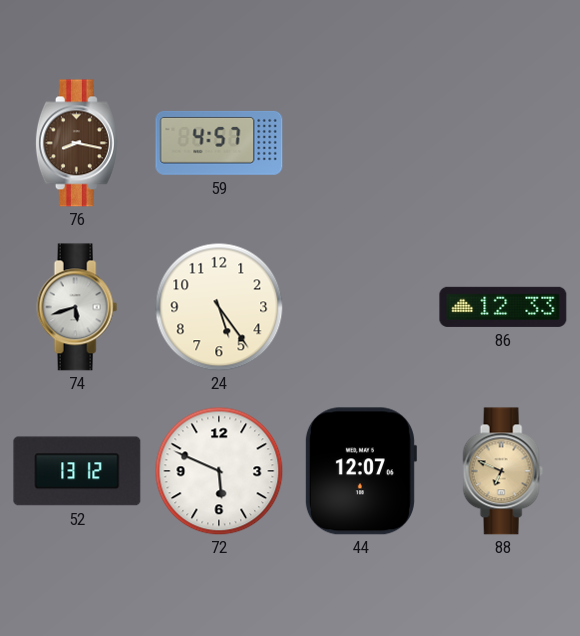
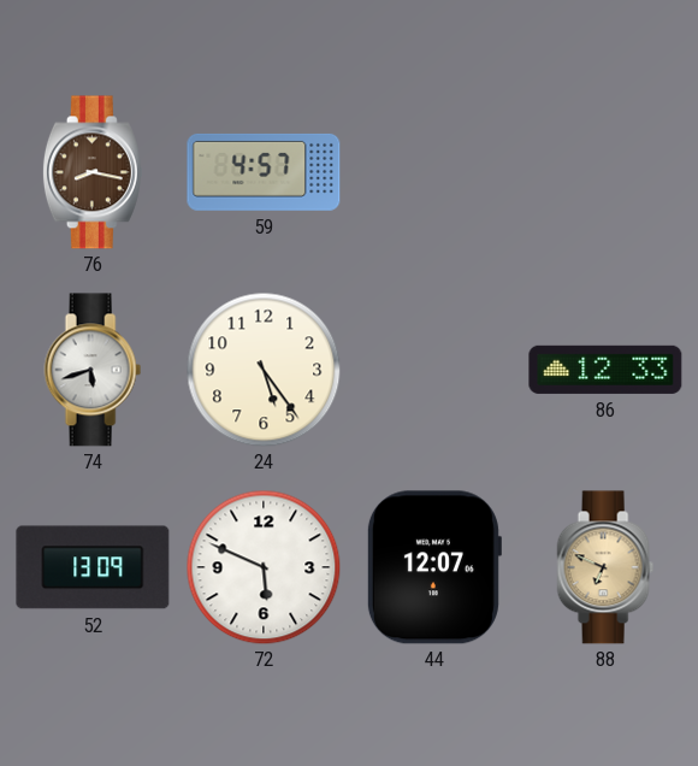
52: 13:12 -> 13:09
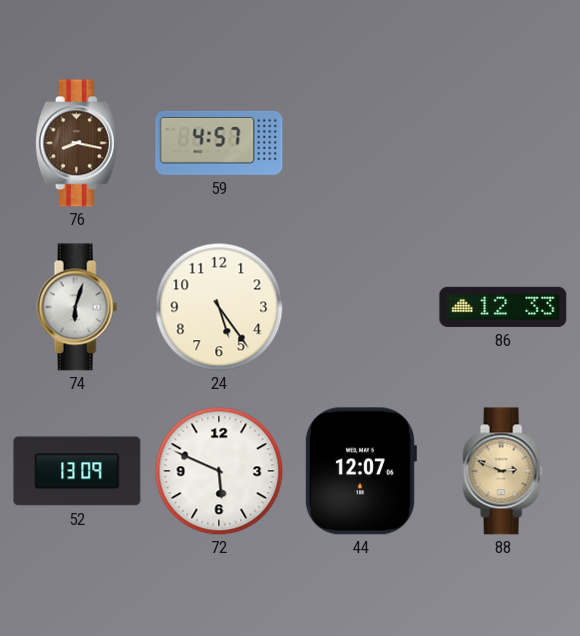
74: 5:42 -> 6:03
88: 6:49 -> 2:49
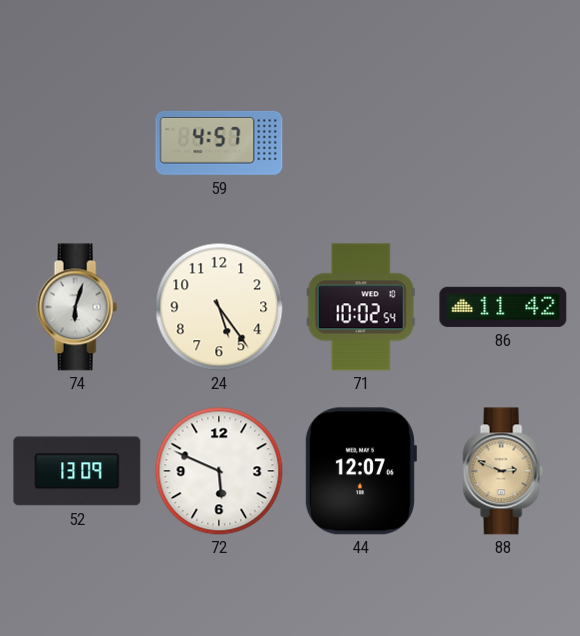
76: 8:17 -> none
71: none -> 10:02
86: 12:33 -> 11:42
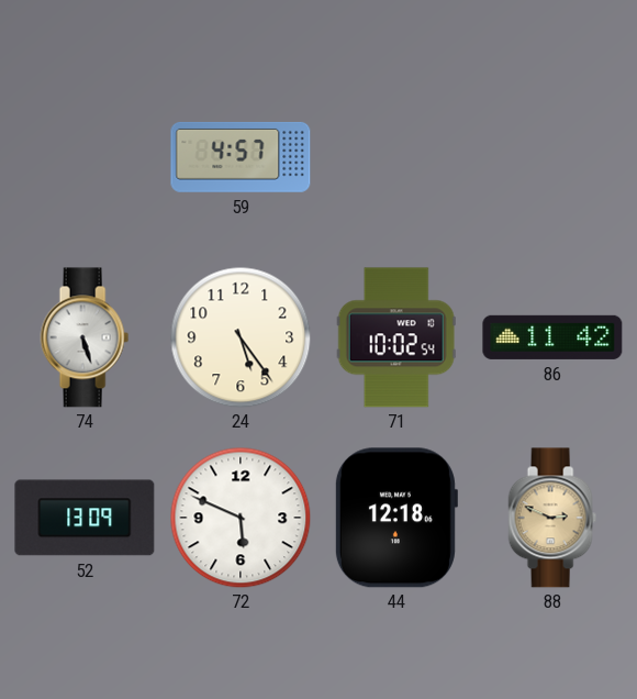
74: 6:03 -> 5:27
44: 12:07 -> 12:18
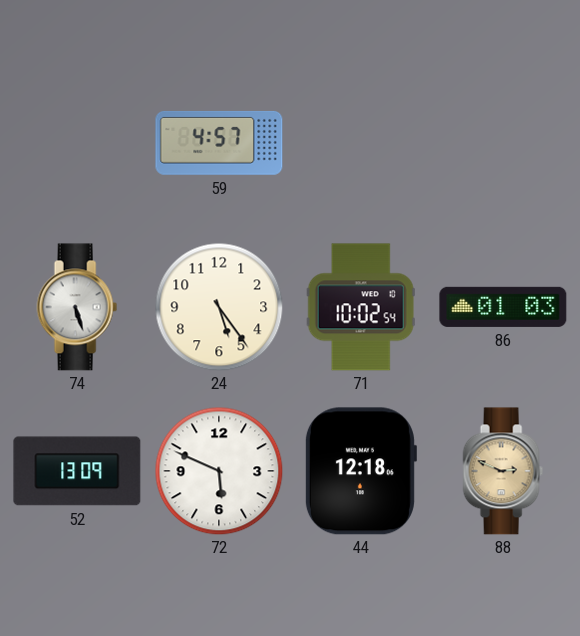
86: 11:42 -> 01:03
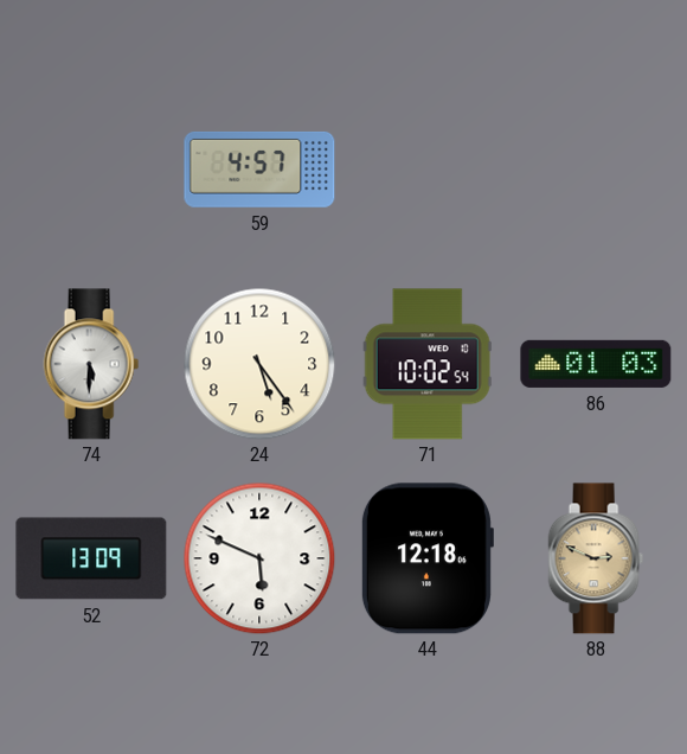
74: 5:27 -> 5:30
